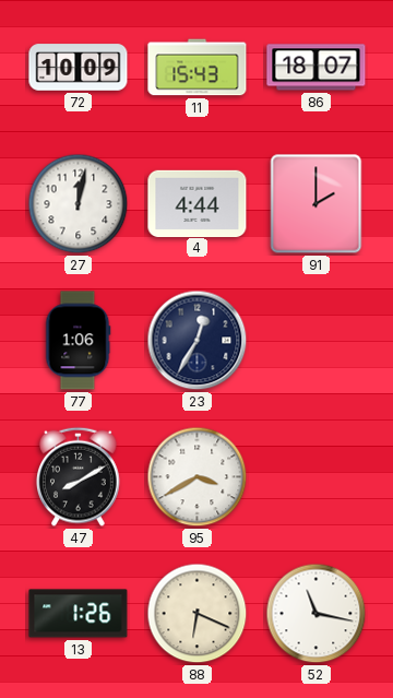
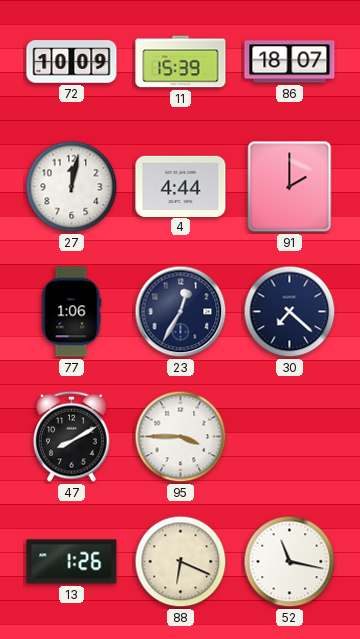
11: 15:43 -> 15:39
30: none -> 7:22
95: 3:40 -> 3:45
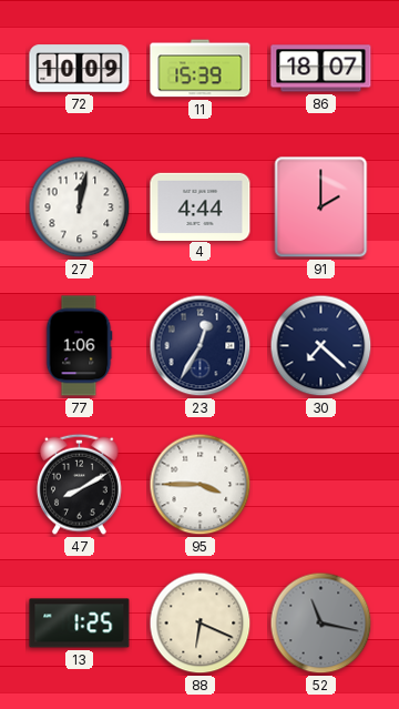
13: 1:26 -> 1:25
52 dial: white -> grey
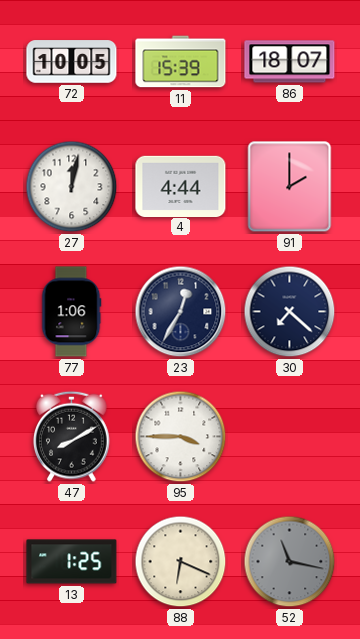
72: 10:09 -> 10:05
